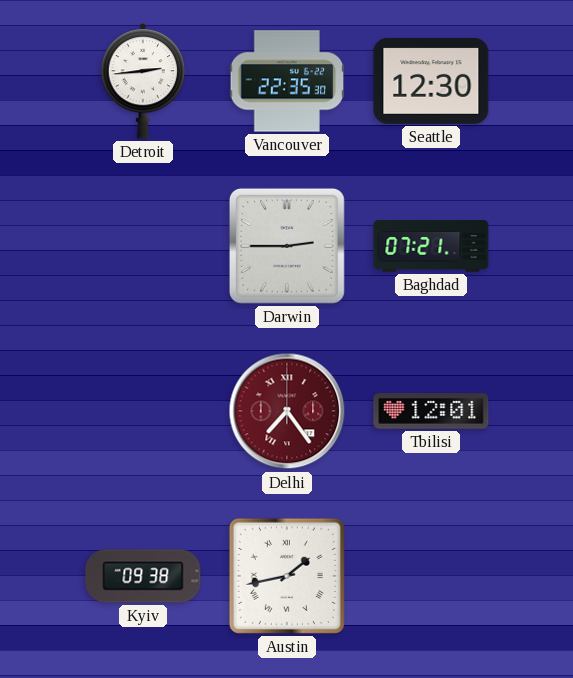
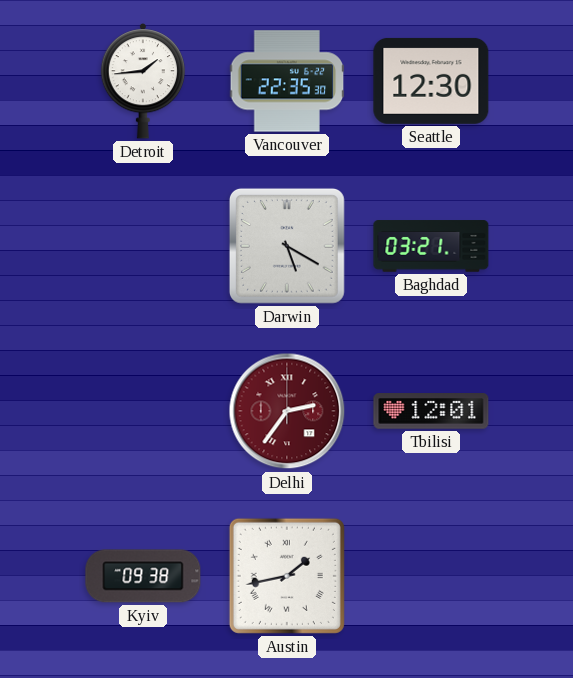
Detroit: 2:44 -> 1:44
Darwin: 2:45 -> 5:20
Baghdad: 07:21 -> 03:21
Delhi: 7:24 -> 2:36
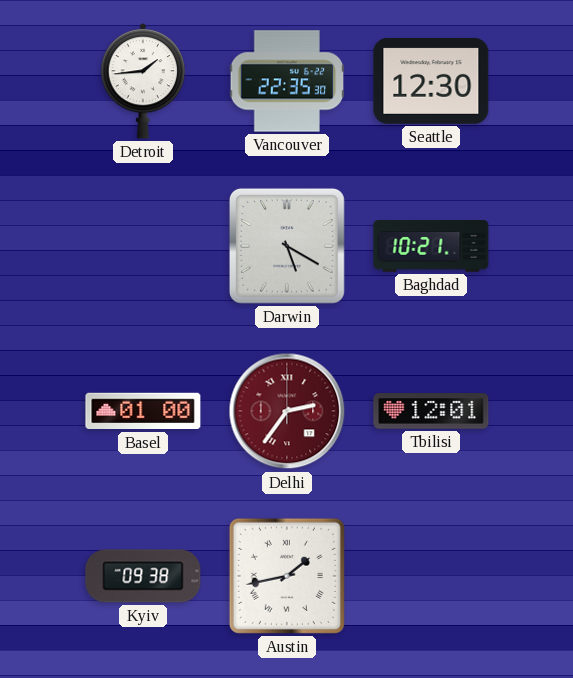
Baghdad: 03:21 -> 10:21
Basel: none -> 01:00
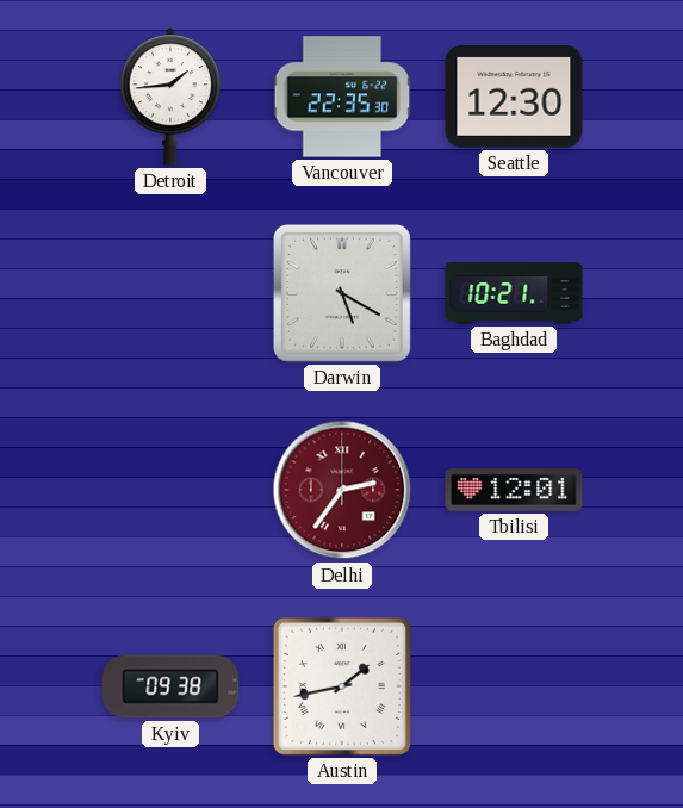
Basel: 01:00 -> none
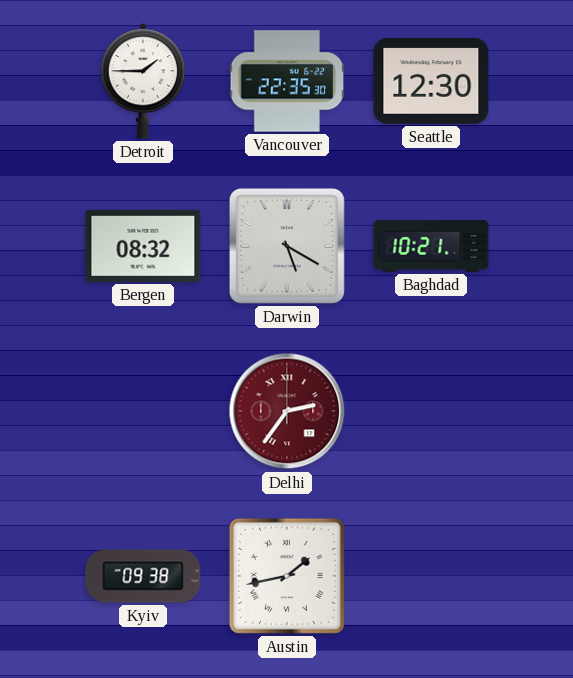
Detroit: 1:44 -> 1:45
Bergen: none -> 08:32
Tbilisi: 12:01 -> none
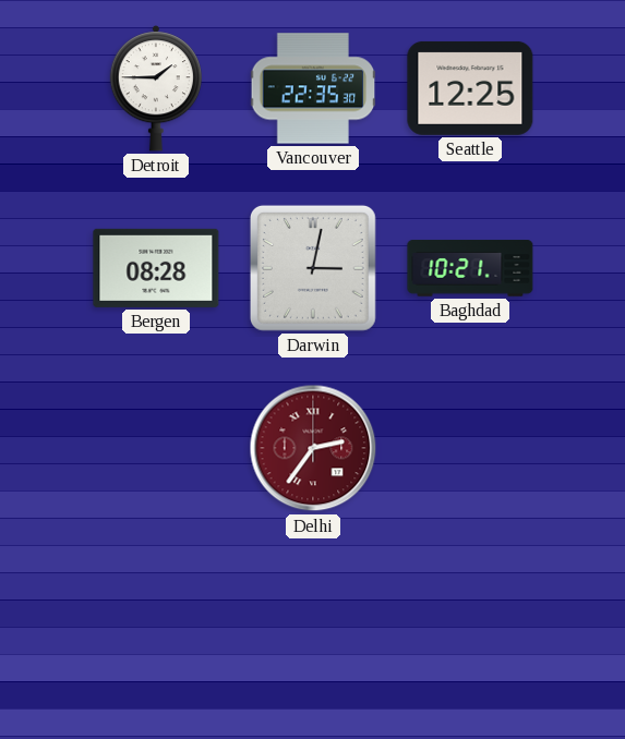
Seattle: 12:30 -> 12:25
Bergen: 08:32 -> 08:28
Darwin: 5:20 -> 3:02
Kyiv: 09:38 -> none
Austin: 1:43 -> none
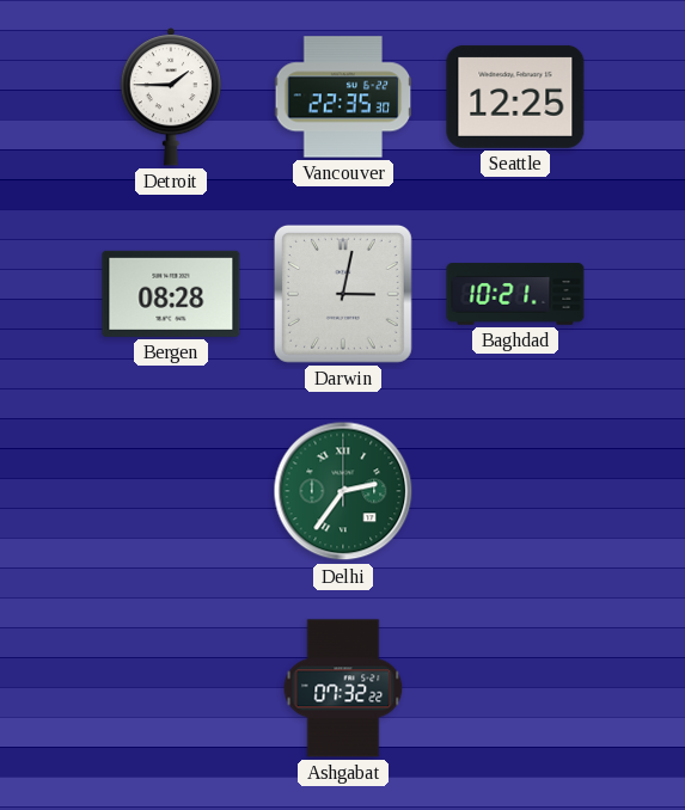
Delhi dial: burgundy -> green
Ashgabat: none -> 07:32
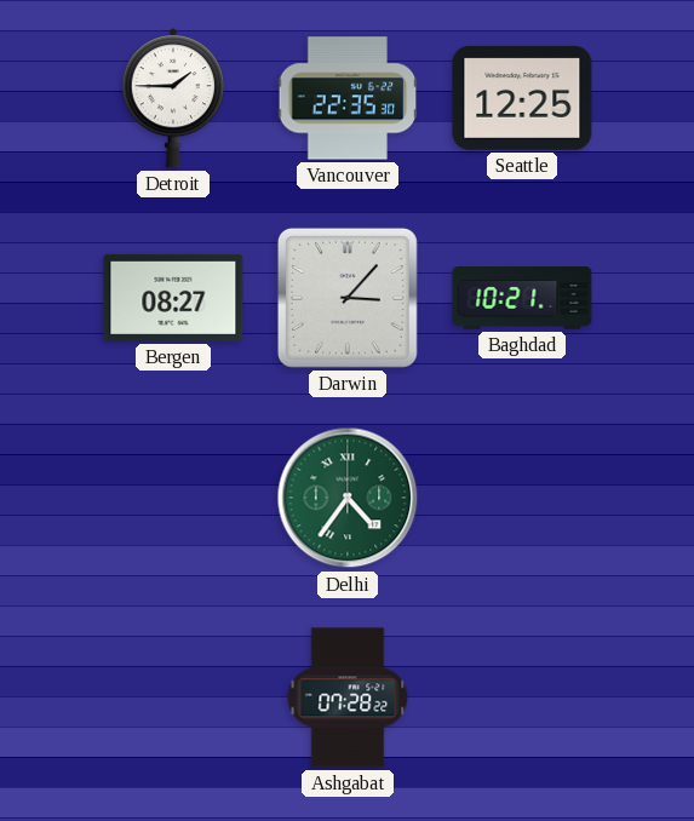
Bergen: 08:28 -> 08:27
Darwin: 3:02 -> 3:07
Delhi: 2:36 -> 4:36
Ashgabat: 07:32 -> 07:28
